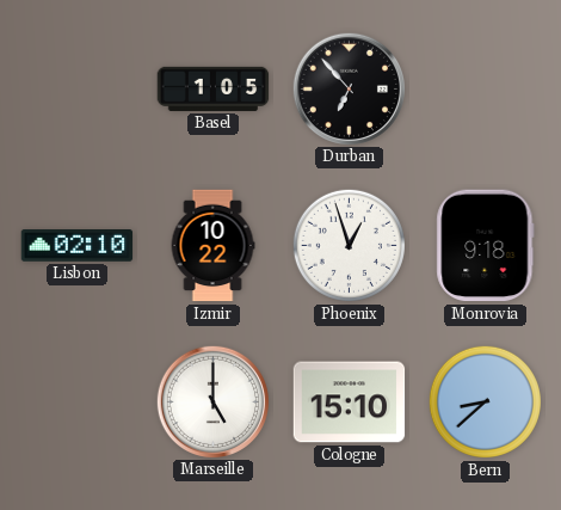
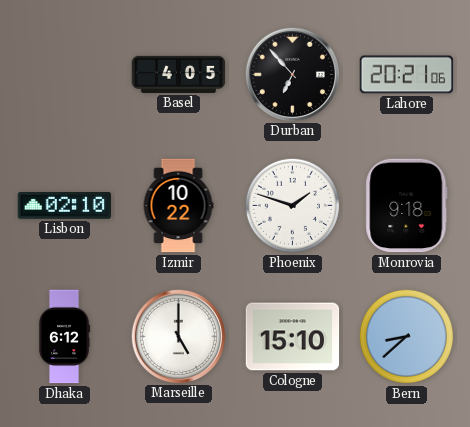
Basel: 1:05 -> 4:05
Lahore: none -> 20:21
Phoenix: 12:57 -> 1:48
Dhaka: none -> 6:12
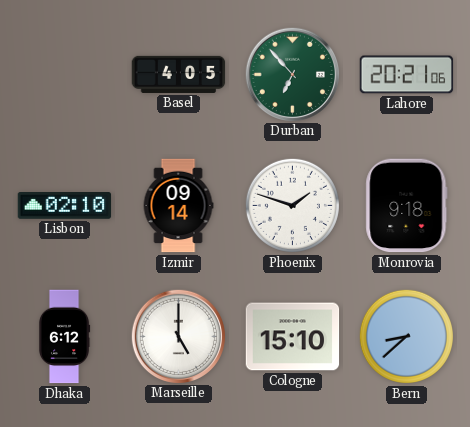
Durban dial: black -> green
Izmir: 10:22 -> 09:14
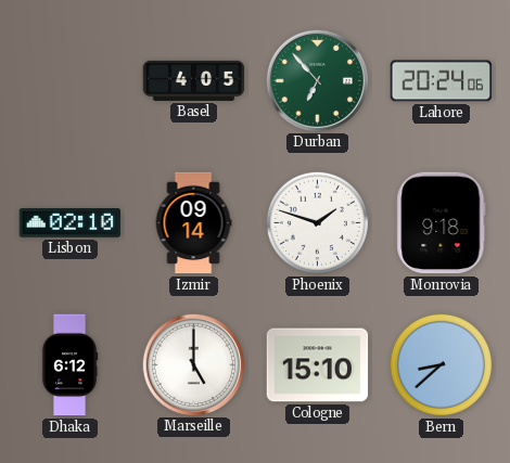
Lahore: 20:21 -> 20:24
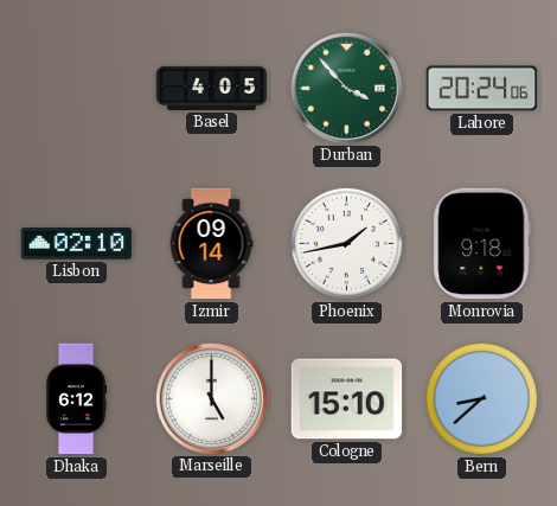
Durban: 6:53 -> 3:53
Phoenix: 1:48 -> 1:43
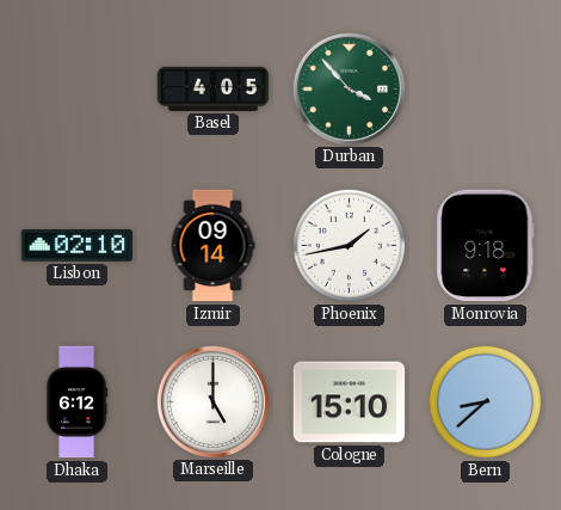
Lahore: 20:24 -> none
